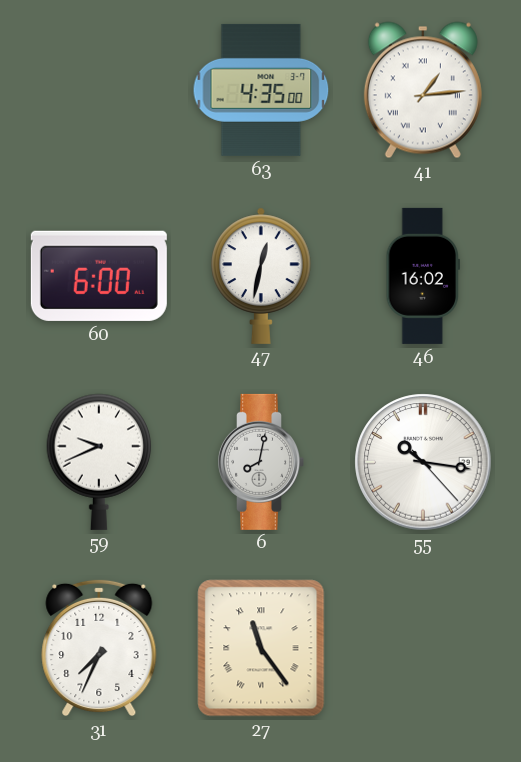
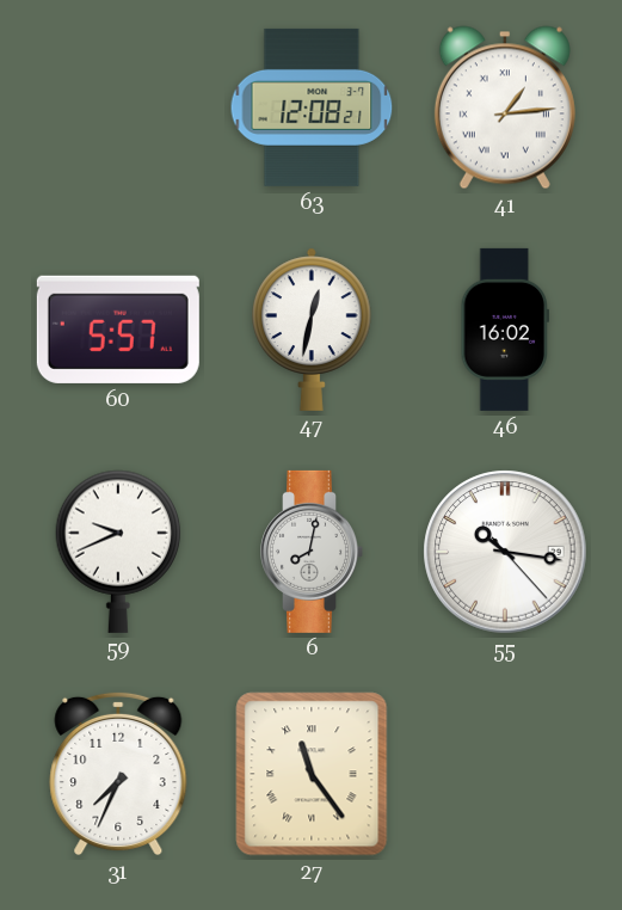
63: 4:35 -> 12:08
60: 6:00 -> 5:57
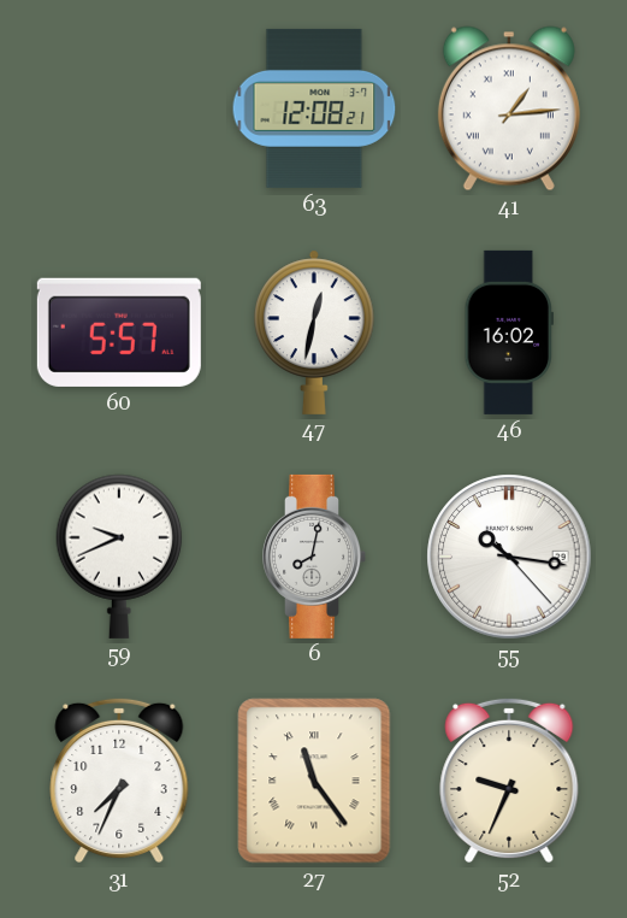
52: none -> 9:34
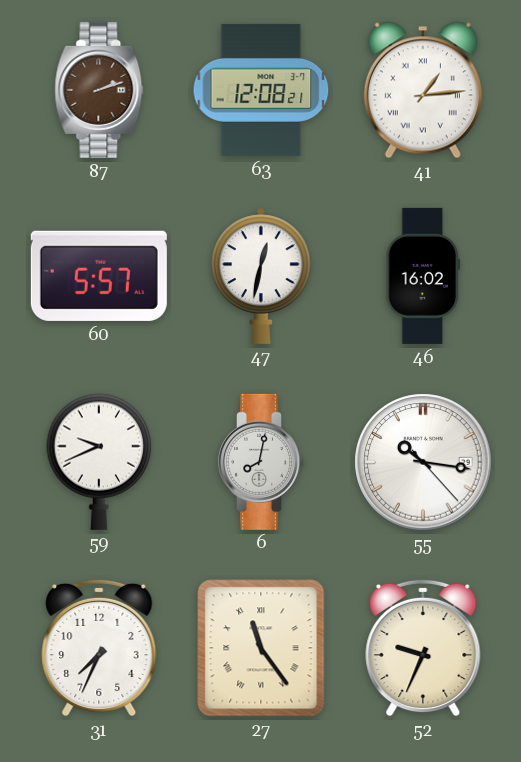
87: none -> 2:12
